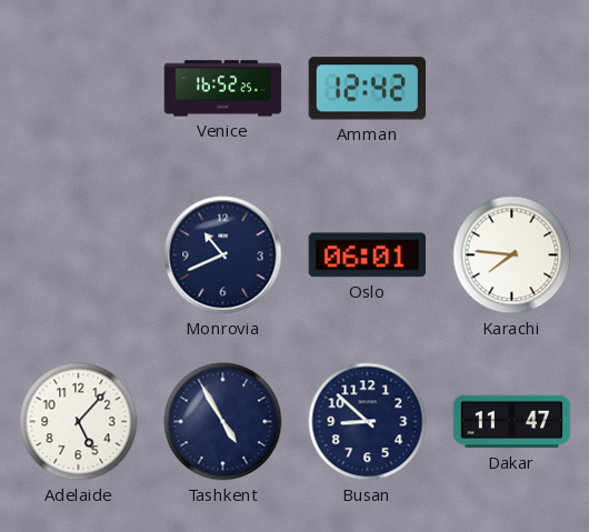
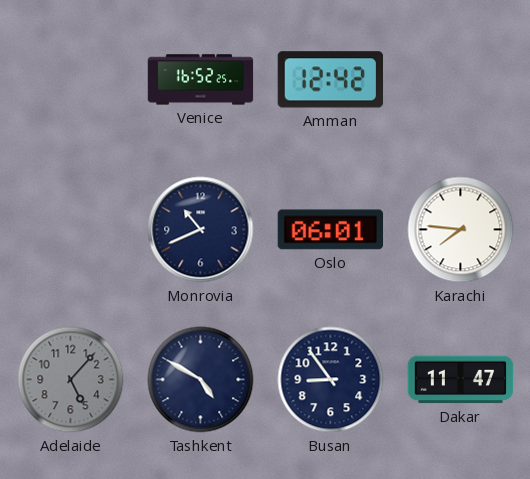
Adelaide dial: white -> grey
Tashkent: 4:55 -> 4:50
Busan: 8:52 -> 8:54
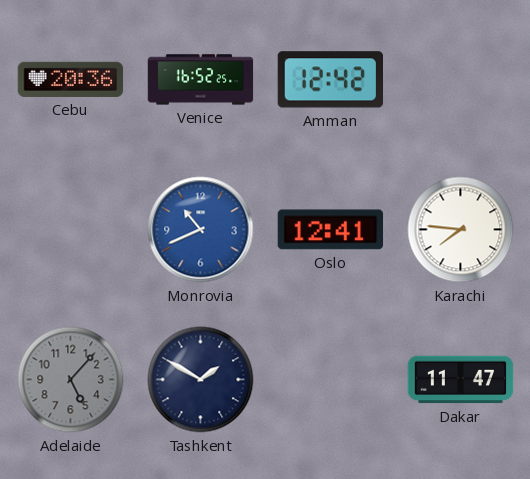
Cebu: none -> 20:36
Monrovia dial: navy -> blue
Oslo: 06:01 -> 12:41
Tashkent: 4:50 -> 1:50
Busan: 8:54 -> none
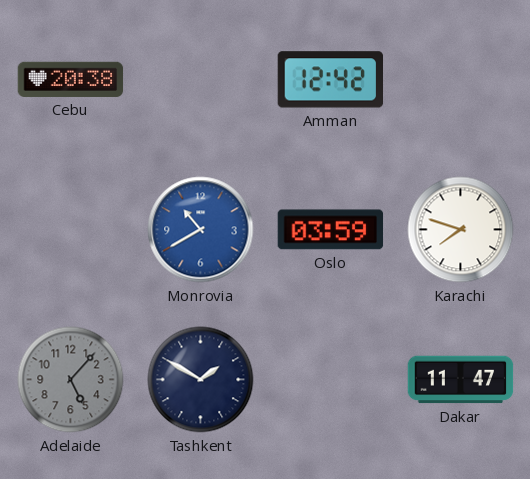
Cebu: 20:36 -> 20:38
Venice: 16:52 -> none
Monrovia: 10:41 -> 10:40
Oslo: 12:41 -> 03:59
Karachi: 7:46 -> 7:48
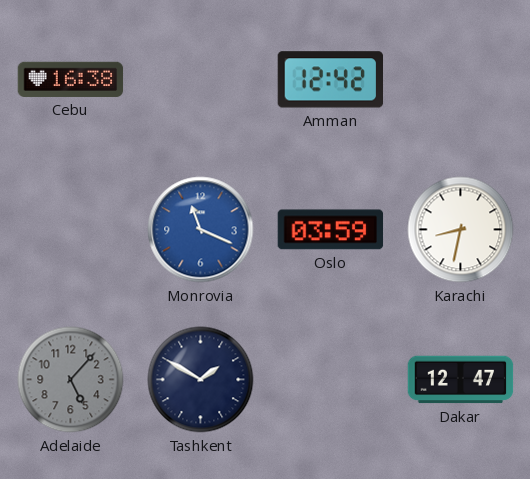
Cebu: 20:38 -> 16:38
Monrovia: 10:40 -> 11:19
Karachi: 7:48 -> 8:32
Dakar: 11:47 -> 12:47
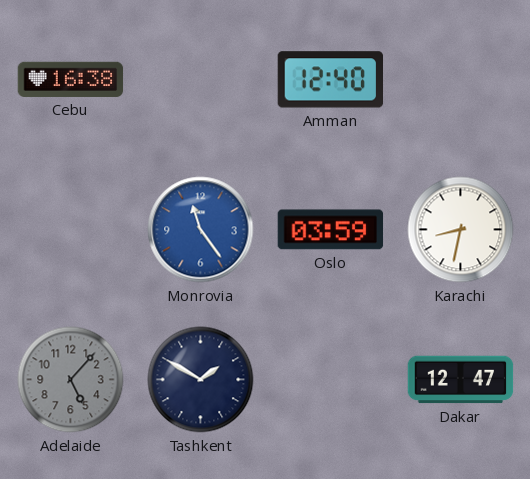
Amman: 12:42 -> 12:40
Monrovia: 11:19 -> 11:24
